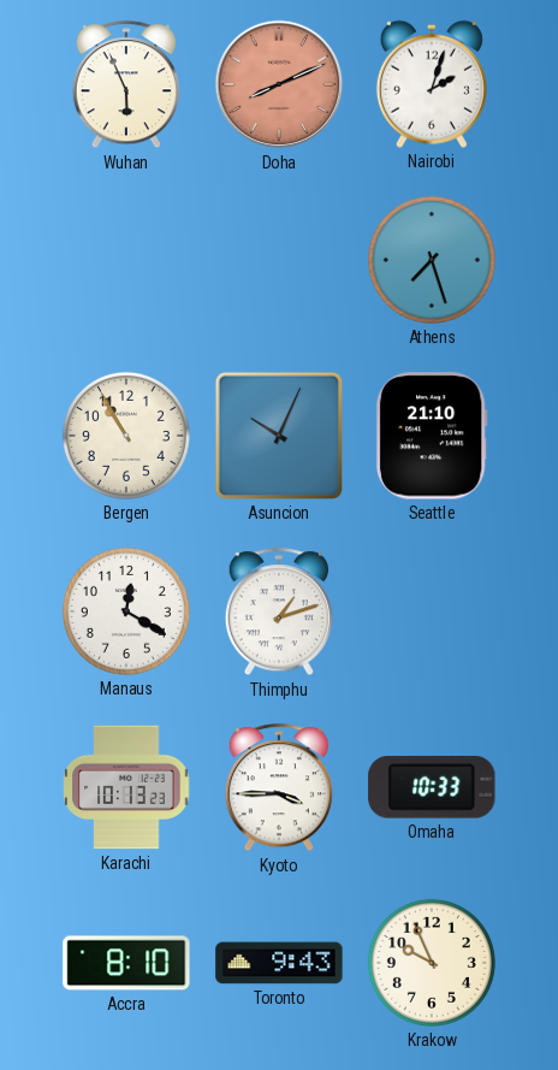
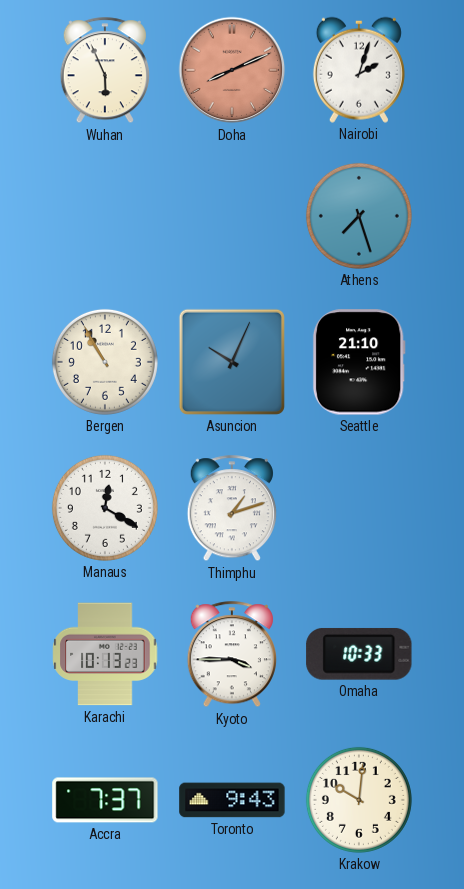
Accra: 8:10 -> 7:37
Krakow: 9:56 -> 10:01
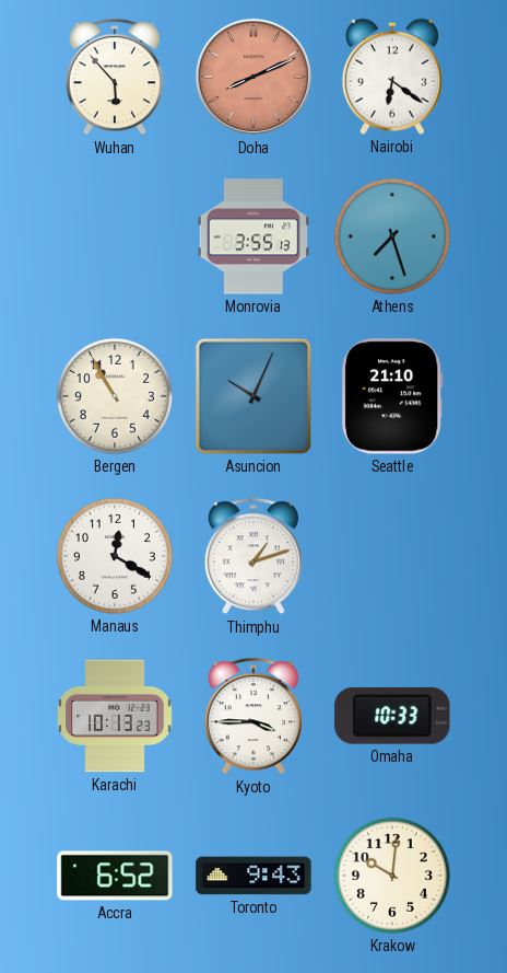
Wuhan: 5:56 -> 5:53
Nairobi: 2:03 -> 6:21
Monrovia: none -> 3:55
Accra: 7:37 -> 6:52
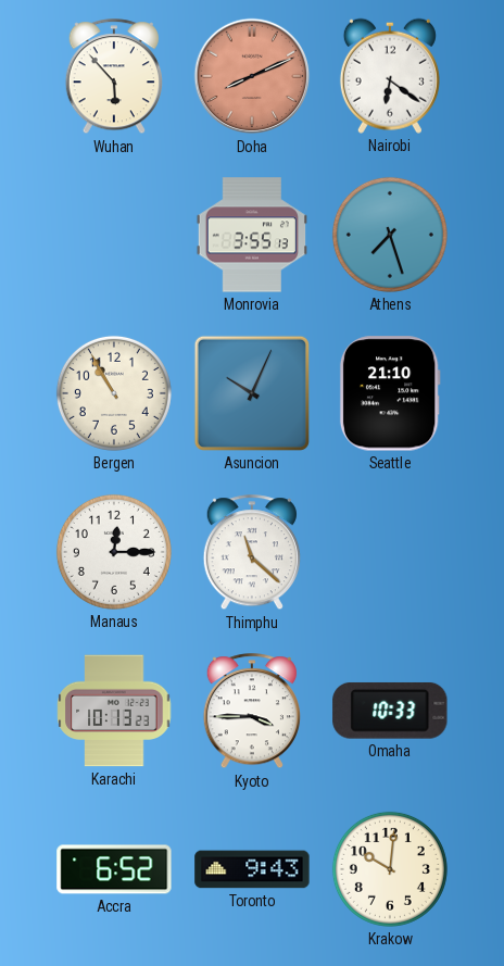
Manaus: 12:20 -> 12:15
Thimphu: 1:12 -> 11:22
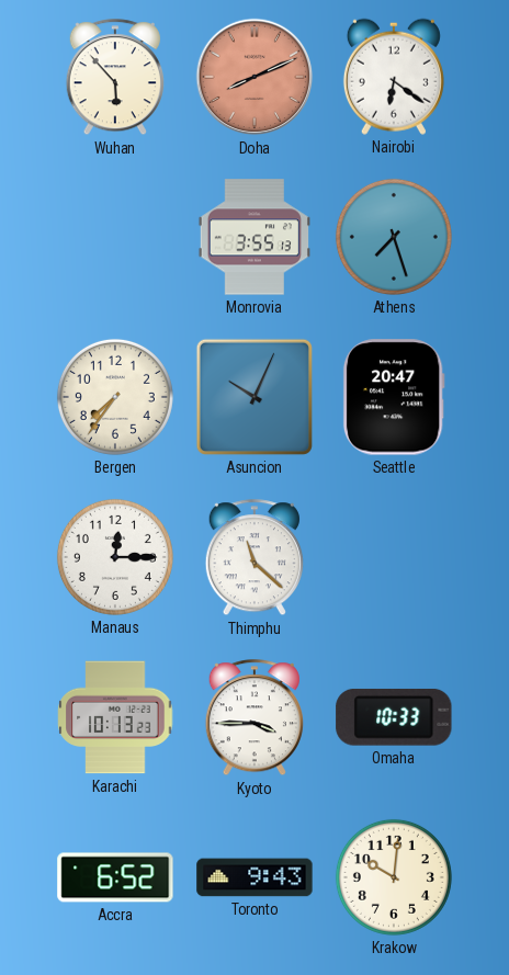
Bergen: 10:55 -> 7:36
Seattle: 21:10 -> 20:47
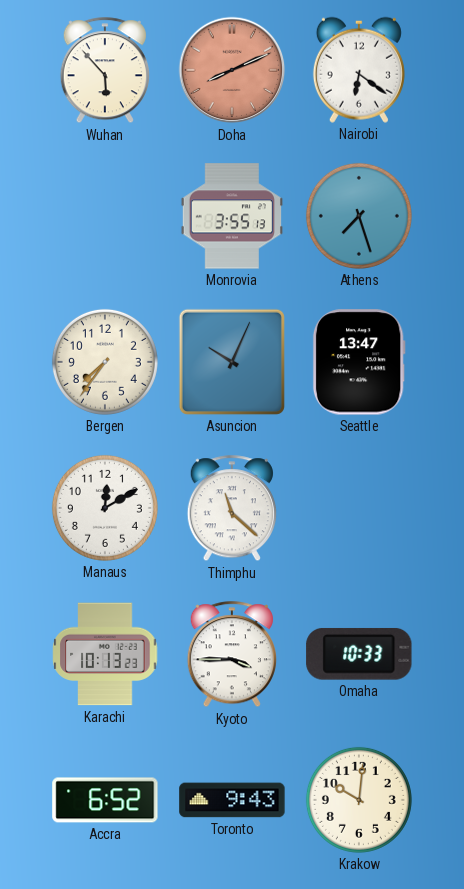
Seattle: 20:47 -> 13:47
Manaus: 12:15 -> 12:10
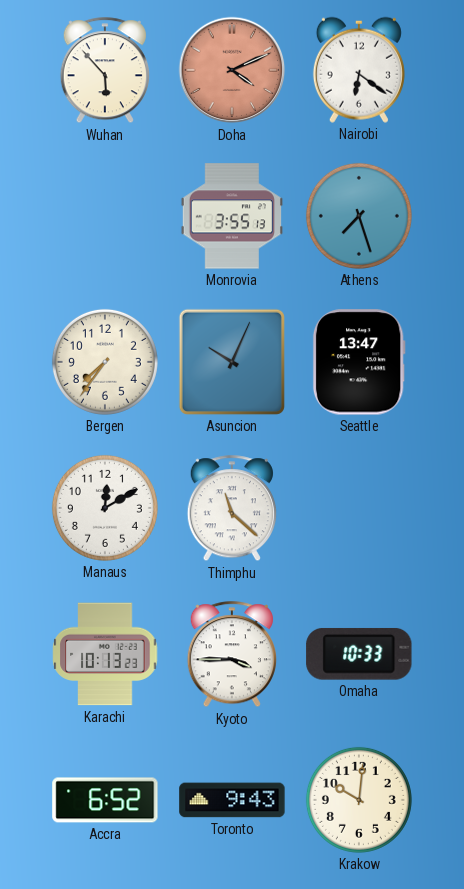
Doha: 8:11 -> 4:11
